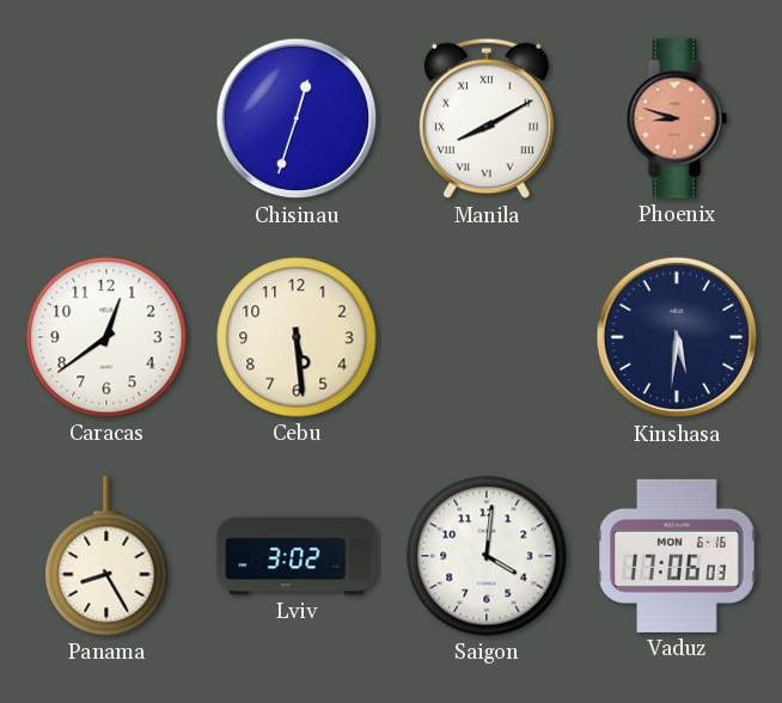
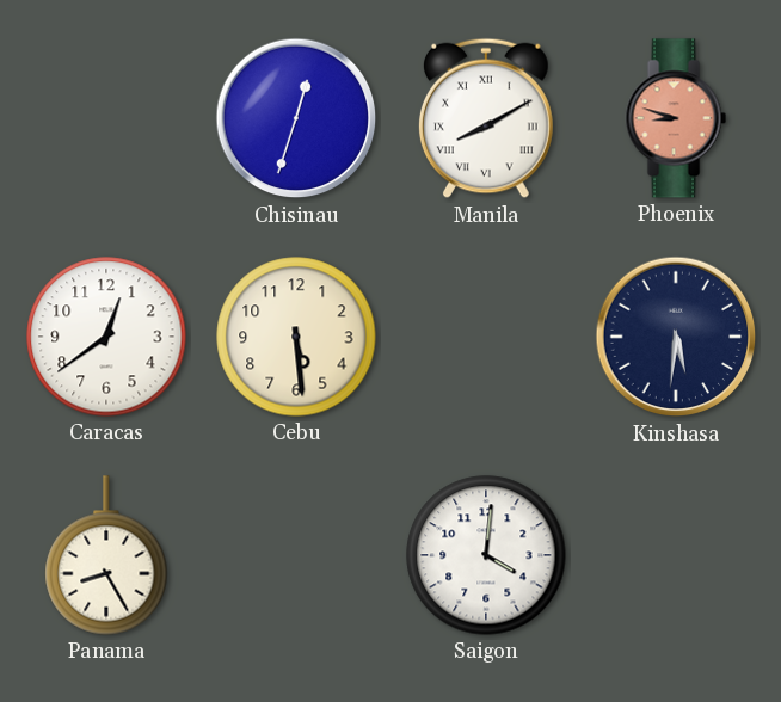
Lviv: 3:02 -> none
Vaduz: 17:06 -> none
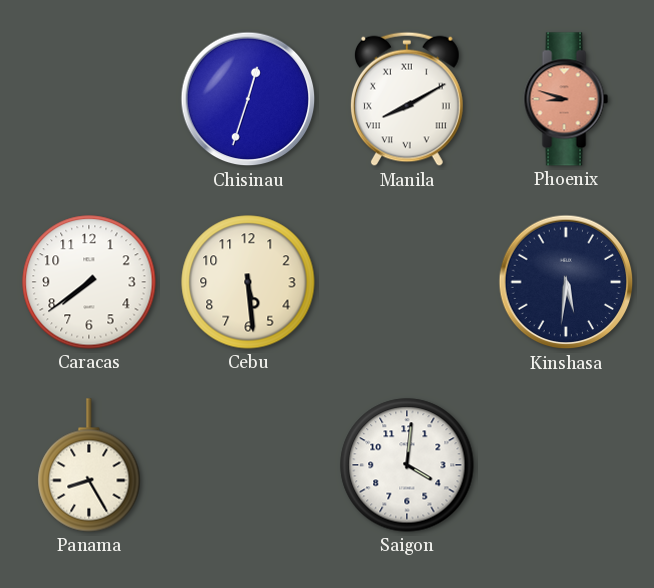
Caracas: 12:39 -> 7:39
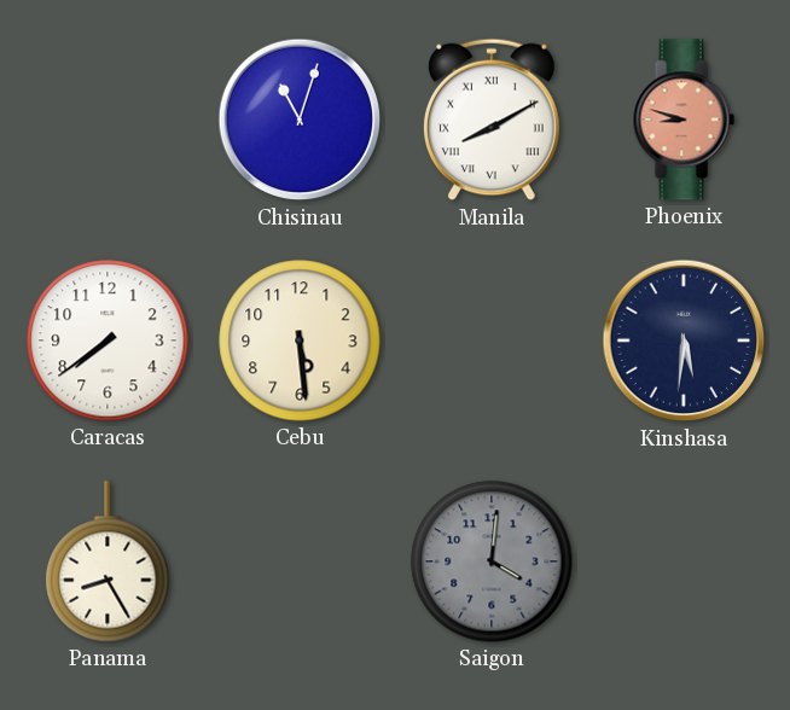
Chisinau: 12:33 -> 11:03
Saigon dial: white -> grey
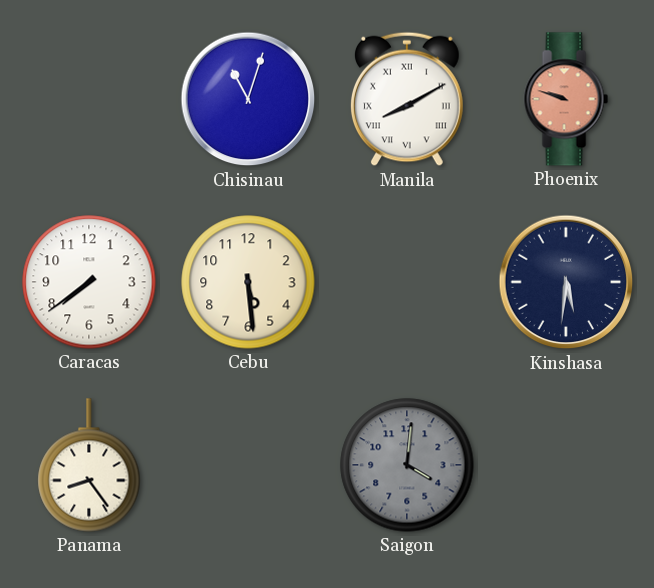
Phoenix: 8:48 -> 9:48
Panama: 8:25 -> 8:24
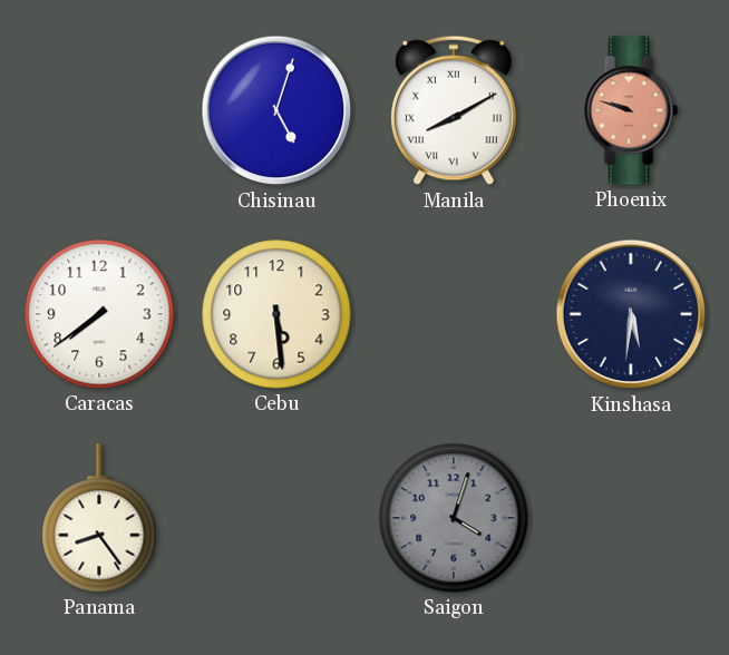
Chisinau: 11:03 -> 5:03
Saigon: 4:01 -> 4:03
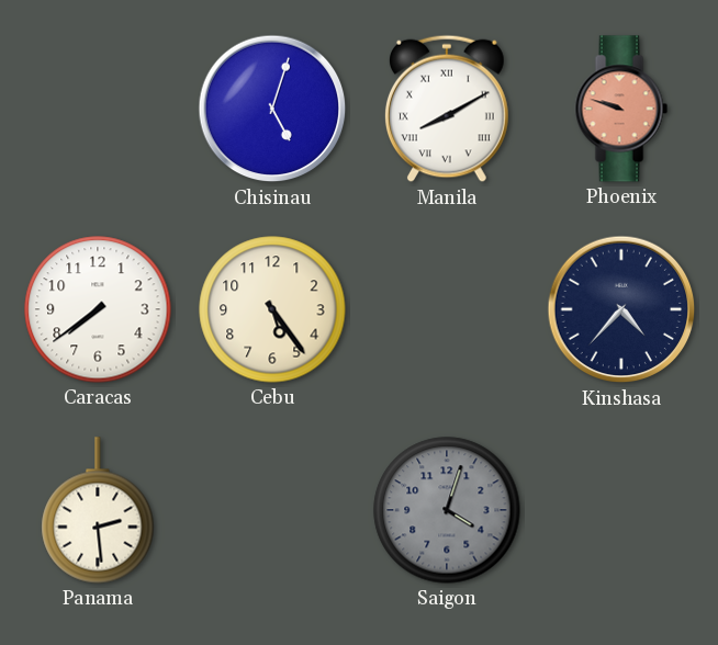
Cebu: 5:29 -> 5:24
Kinshasa: 5:31 -> 4:37
Panama: 8:24 -> 2:29
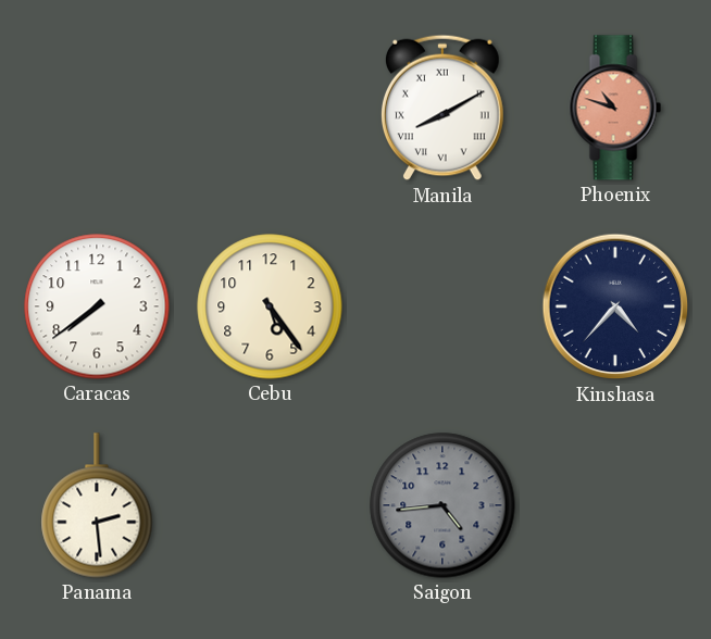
Chisinau: 5:03 -> none
Phoenix: 9:48 -> 10:48
Saigon: 4:03 -> 4:44
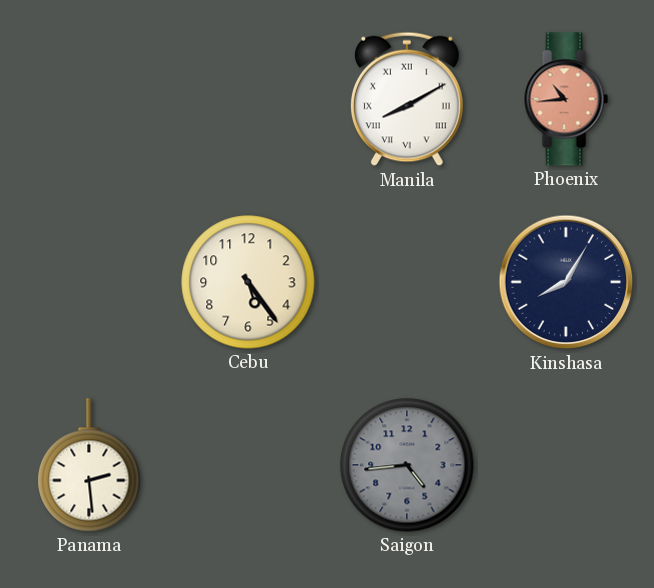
Phoenix: 10:48 -> 10:44
Caracas: 7:39 -> none
Kinshasa: 4:37 -> 8:05
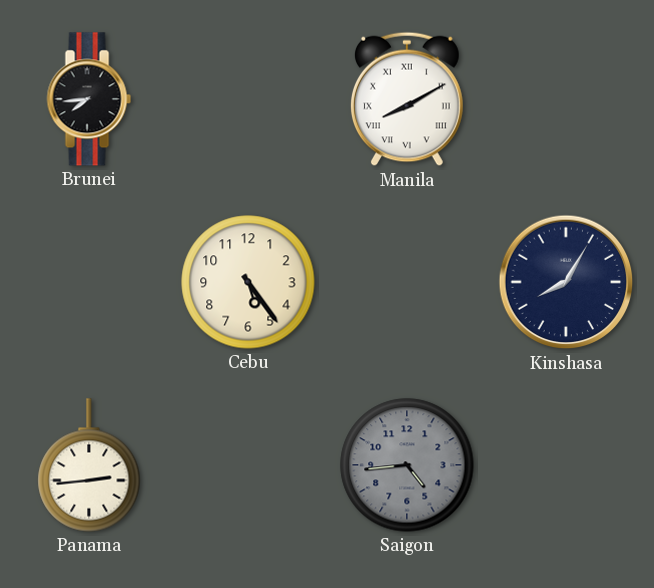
Brunei: none -> 7:44
Phoenix: 10:44 -> none
Panama: 2:29 -> 2:44
